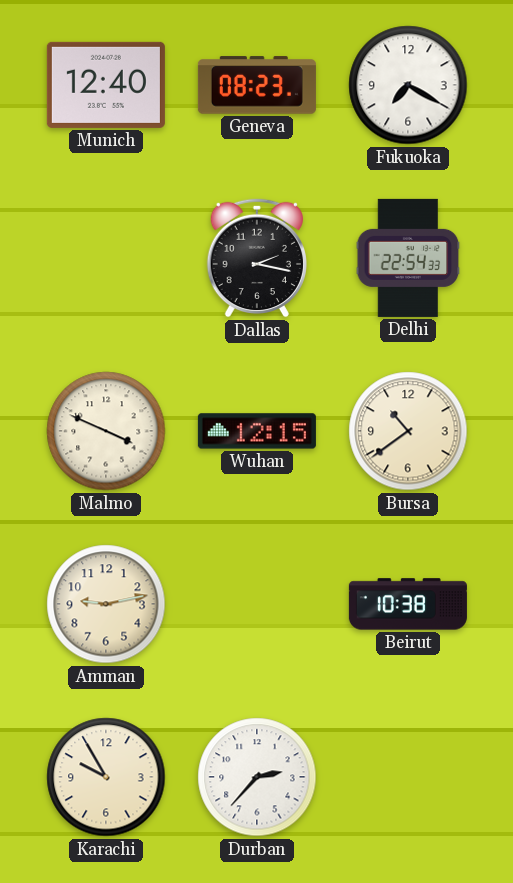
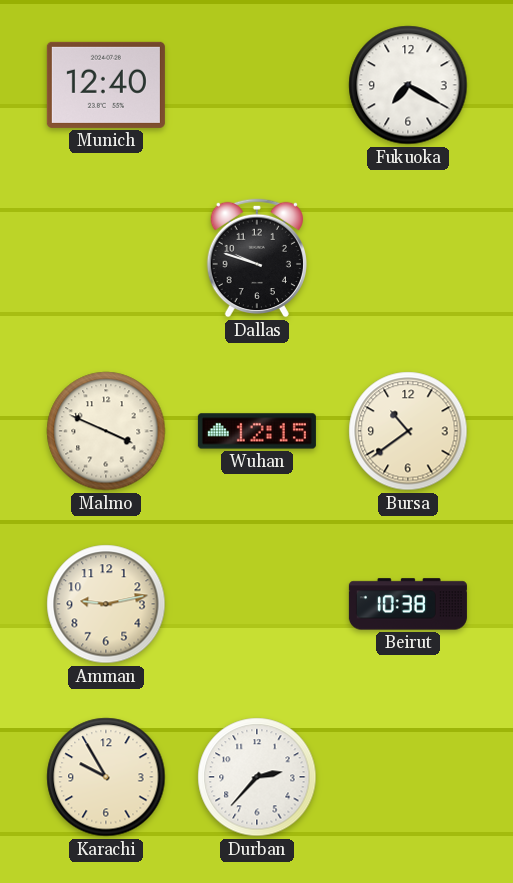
Geneva: 08:23 -> none
Dallas: 2:17 -> 9:48
Delhi: 22:54 -> none
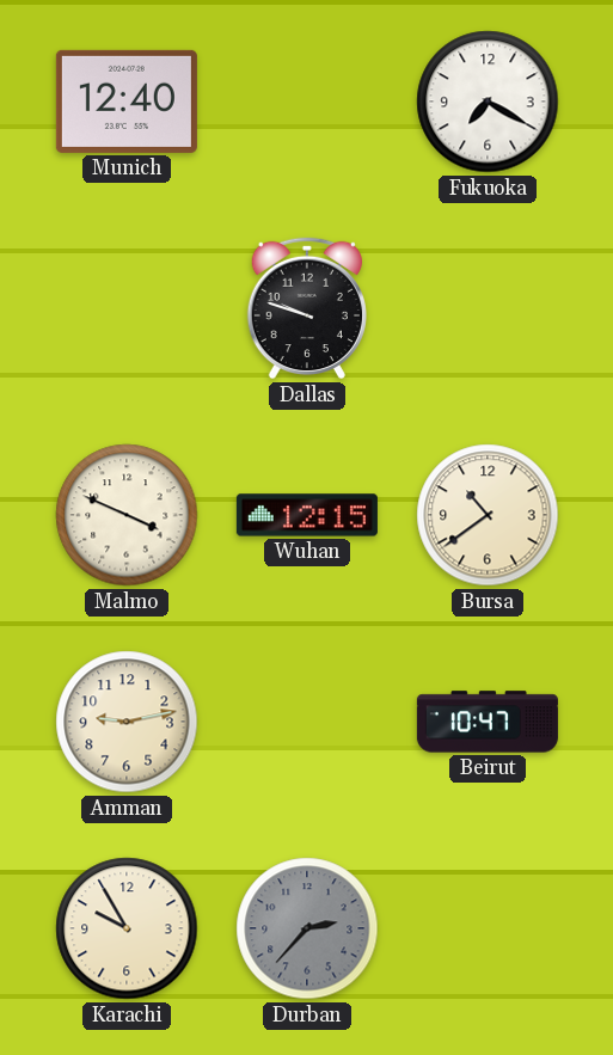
Beirut: 10:38 -> 10:47
Durban dial: white -> grey
